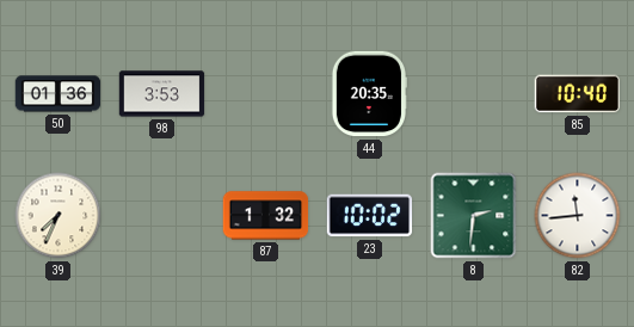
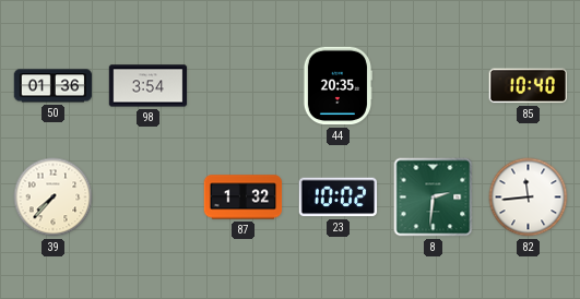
98: 3:53 -> 3:54
39: 7:34 -> 7:37
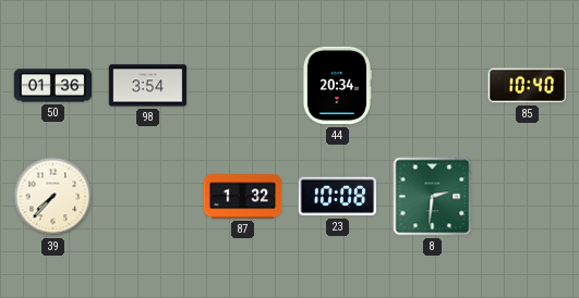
44: 20:35 -> 20:34
23: 10:02 -> 10:08
82: 11:44 -> none
